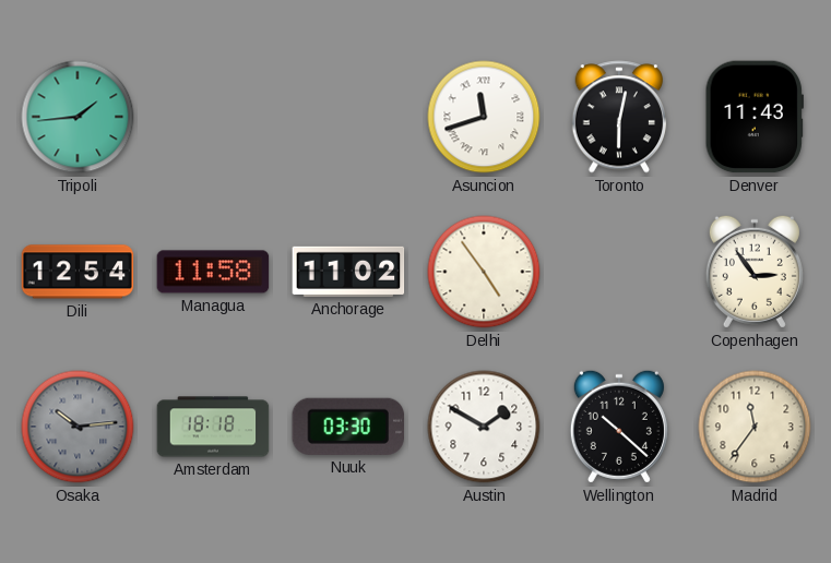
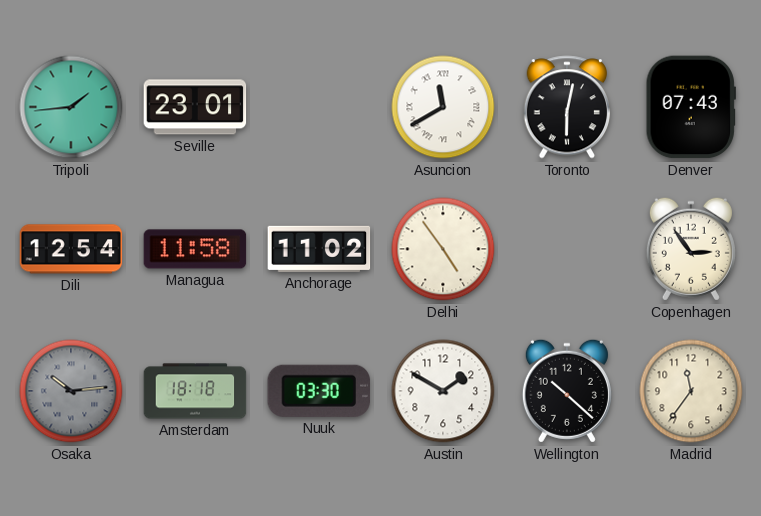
Seville: none -> 23:01
Asuncion: 11:42 -> 11:40
Denver: 11:43 -> 07:43
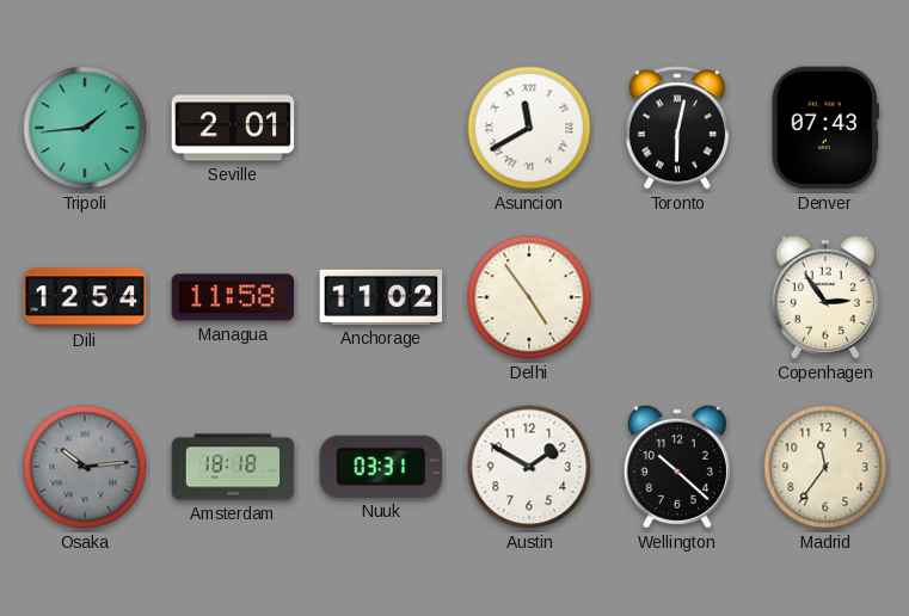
Seville: 23:01 -> 2:01
Nuuk: 03:30 -> 03:31
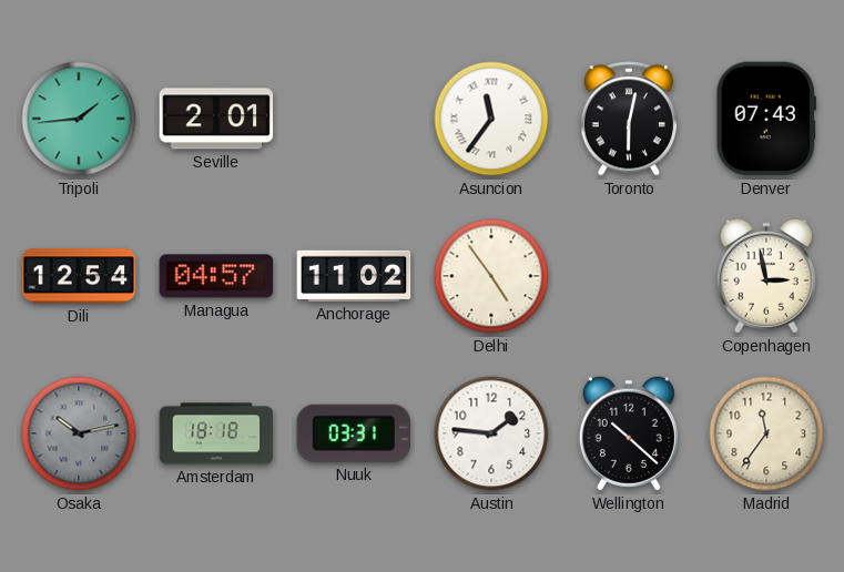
Asuncion: 11:40 -> 11:36
Managua: 11:58 -> 04:57
Copenhagen: 2:54 -> 2:58
Osaka: 10:14 -> 10:13
Austin: 1:50 -> 1:46
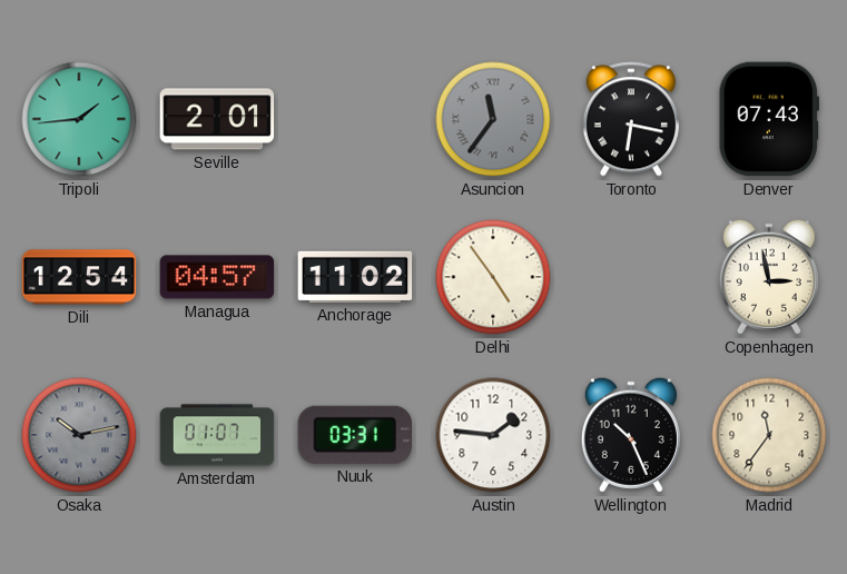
Asuncion dial: white -> grey
Toronto: 6:02 -> 6:17
Amsterdam: 18:18 -> 01:07
Wellington: 10:22 -> 10:26
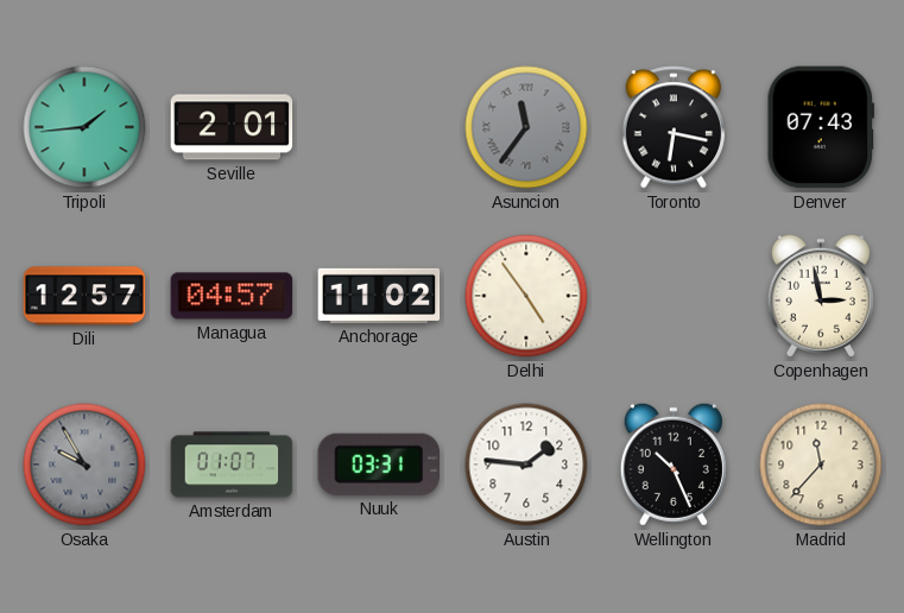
Dili: 12:54 -> 12:57
Osaka: 10:13 -> 9:55
Madrid: 11:36 -> 11:37
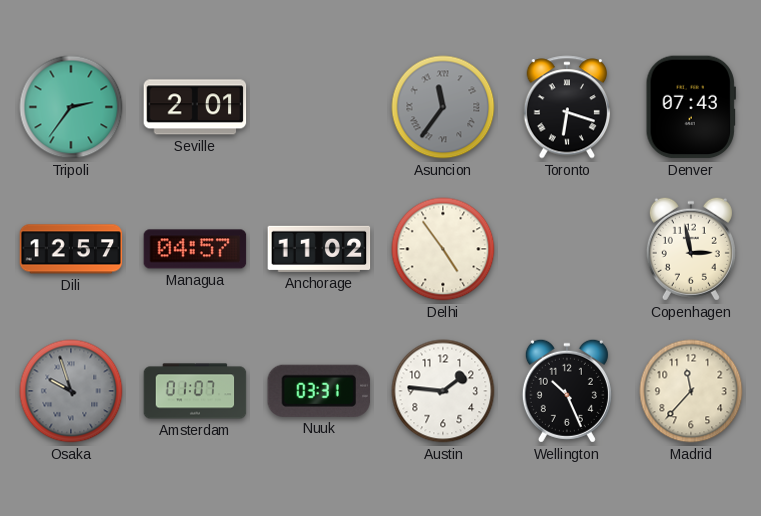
Tripoli: 1:44 -> 2:36
Toronto: 6:17 -> 6:18
Osaka: 9:55 -> 9:57
